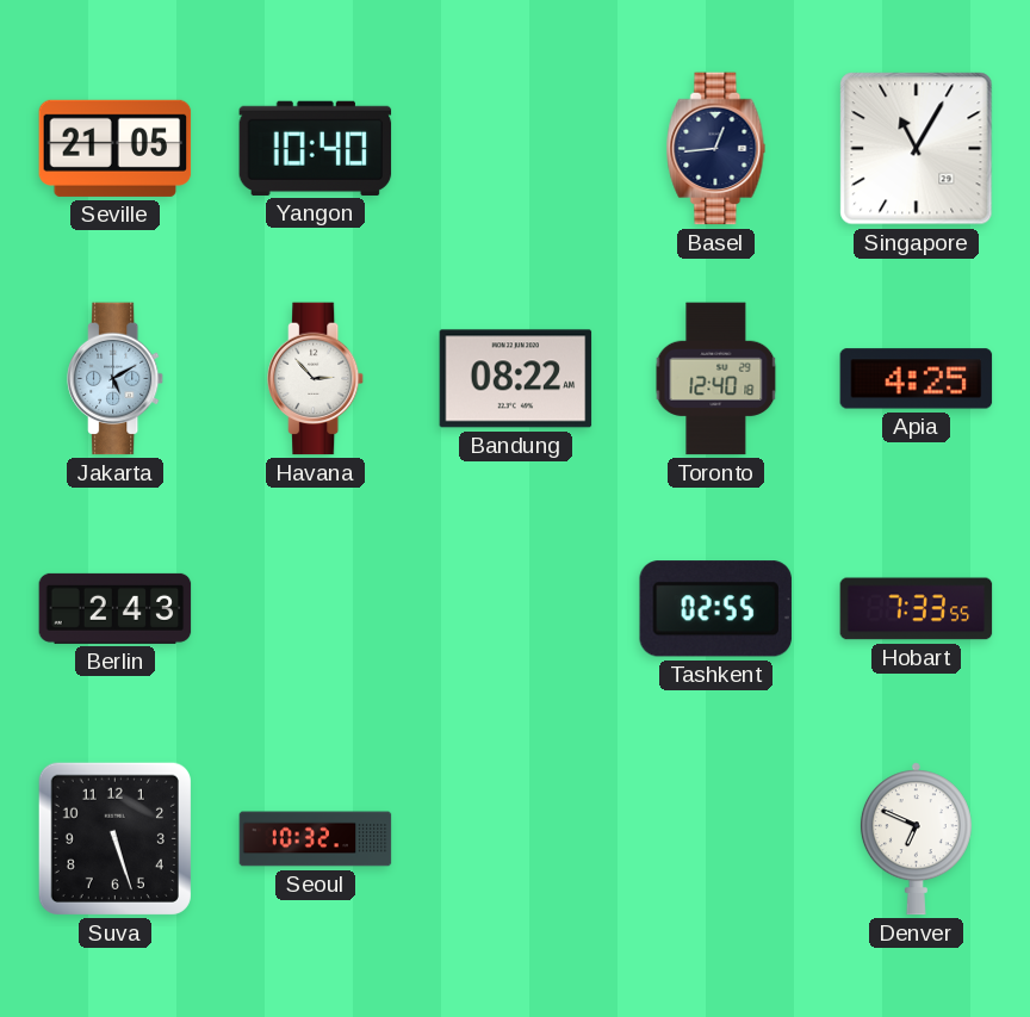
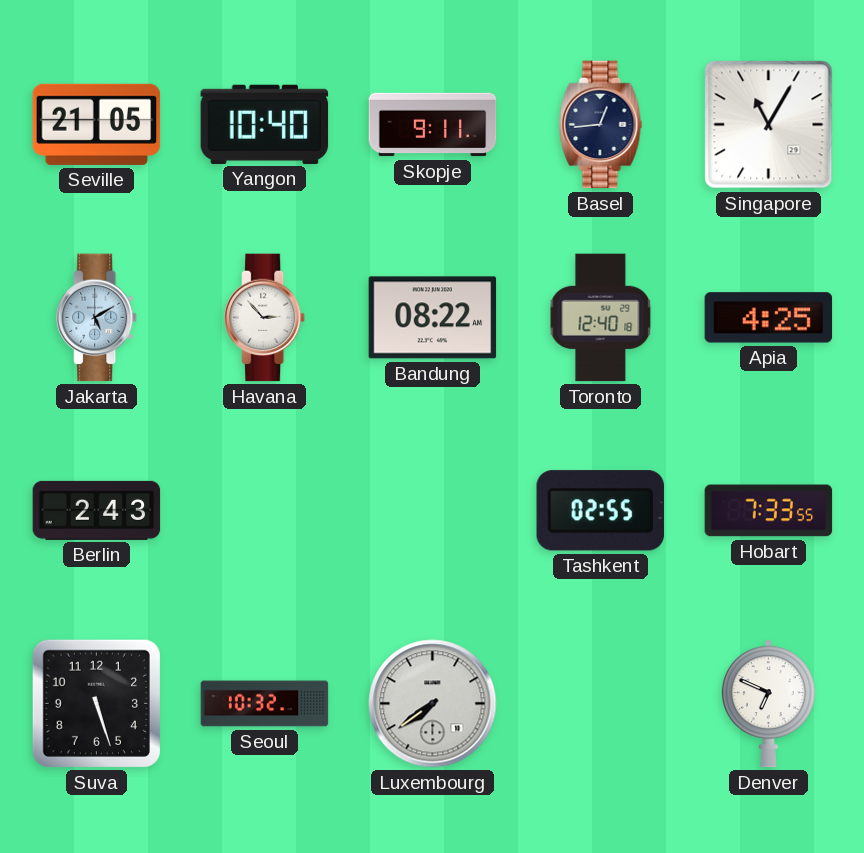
Skopje: none -> 9:11
Luxembourg: none -> 7:39
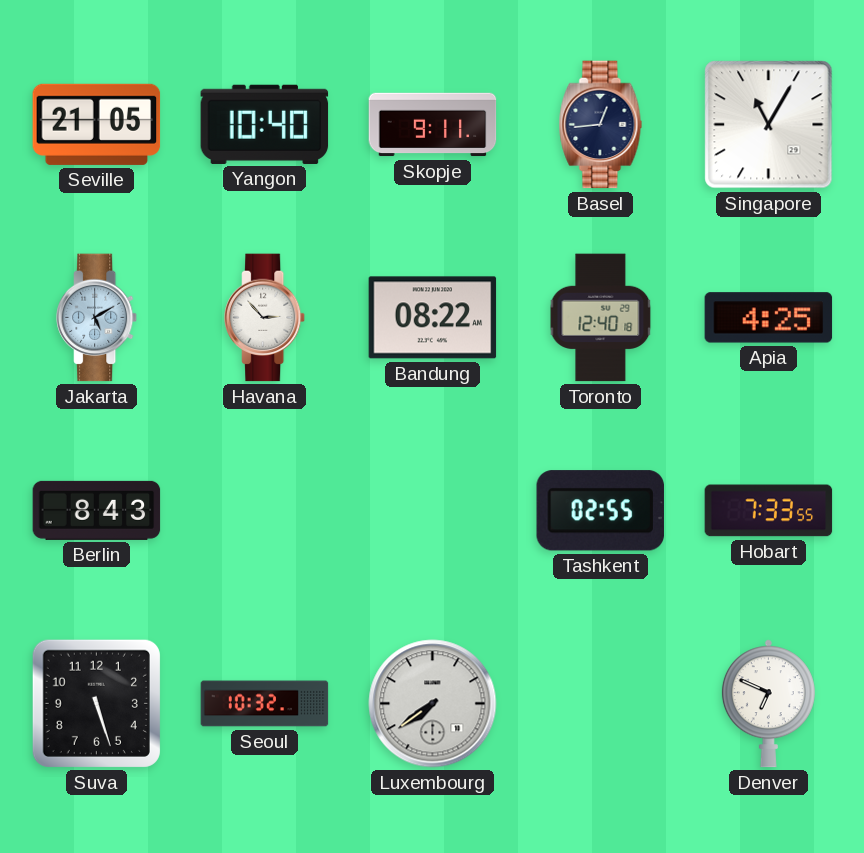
Berlin: 2:43 -> 8:43
